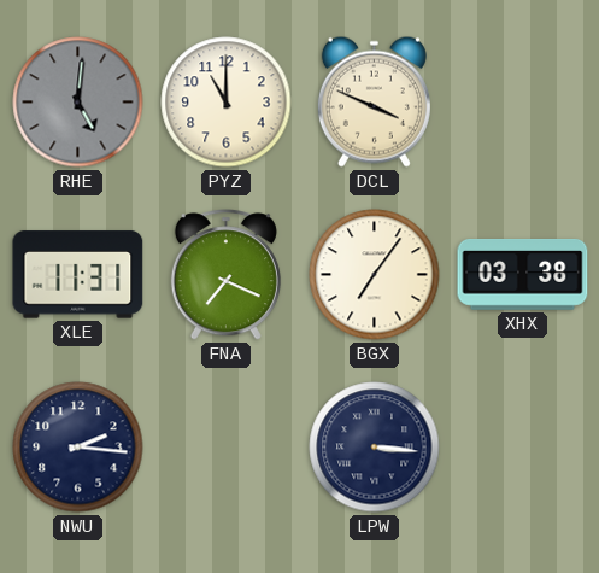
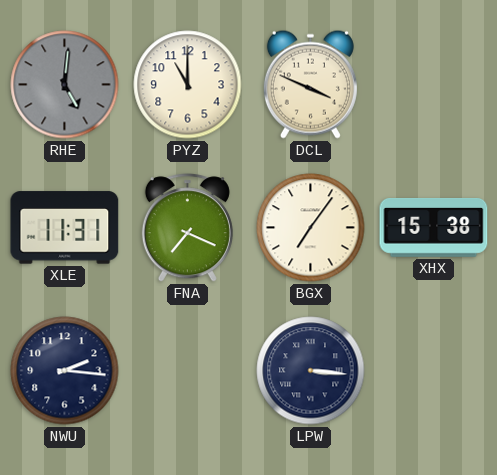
XHX: 03:38 -> 15:38
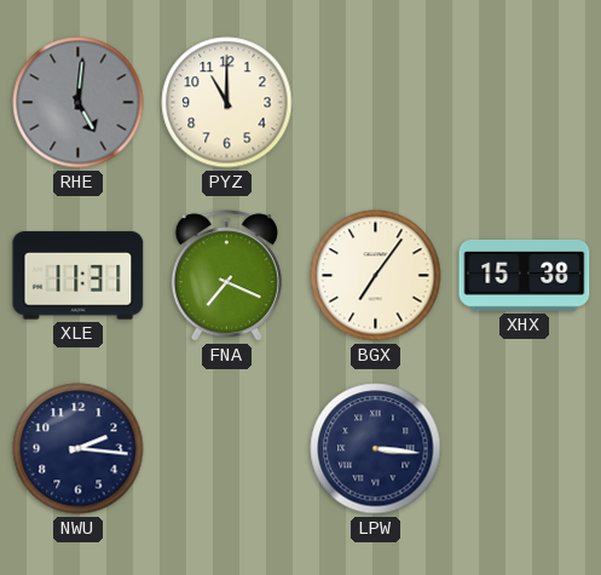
DCL: 3:49 -> none
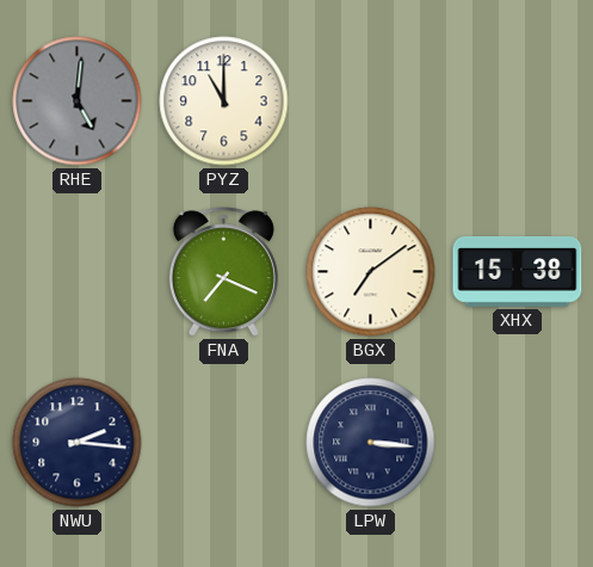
XLE: 11:31 -> none
BGX: 7:06 -> 7:09
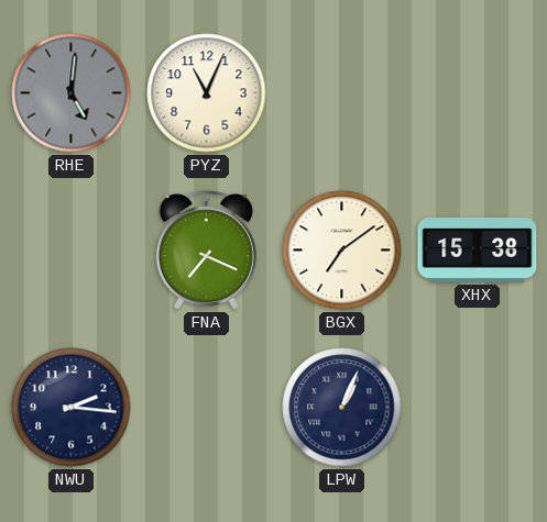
PYZ: 11:00 -> 11:04
LPW: 3:16 -> 1:04
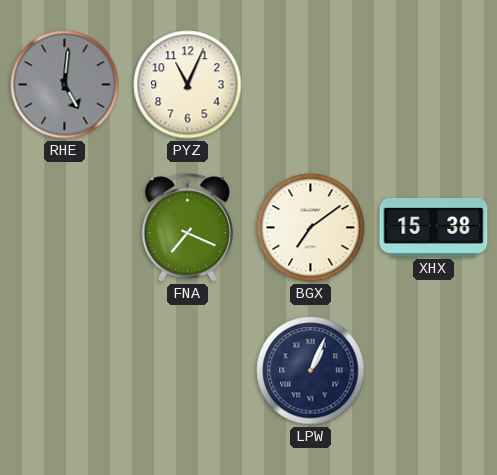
NWU: 2:16 -> none
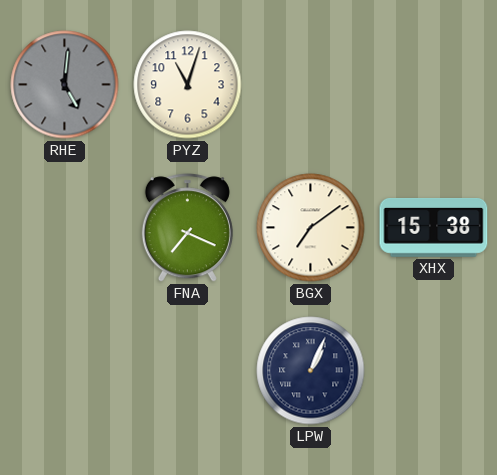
PYZ: 11:04 -> 11:03
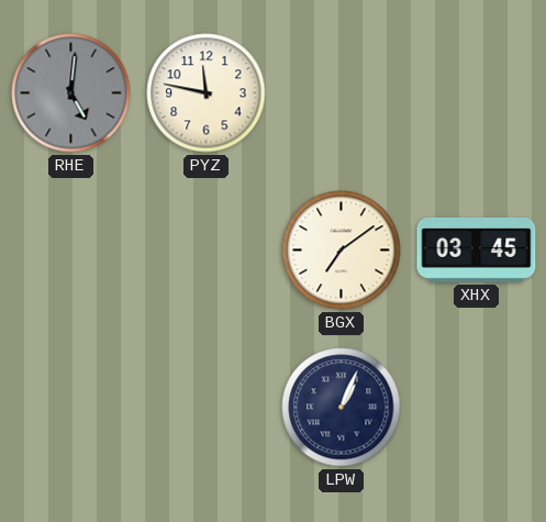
PYZ: 11:03 -> 11:47
FNA: 7:19 -> none
XHX: 15:38 -> 03:45
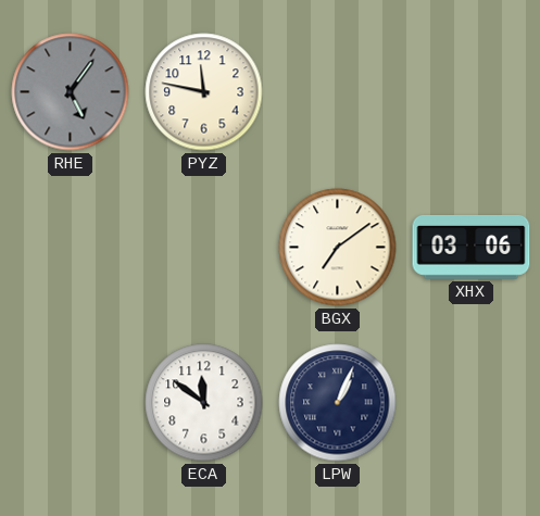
RHE: 5:01 -> 5:06
XHX: 03:45 -> 03:06
ECA: none -> 11:51
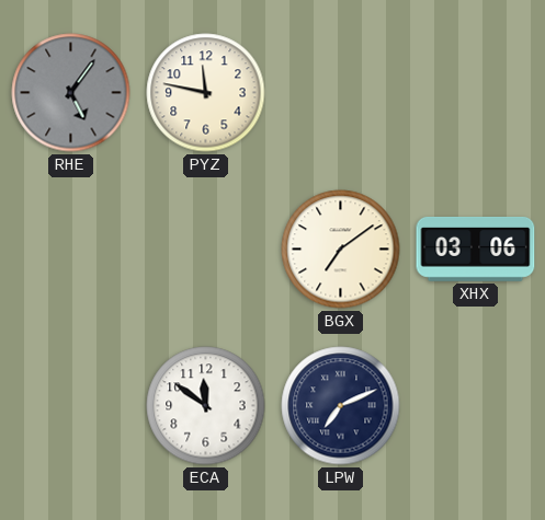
LPW: 1:04 -> 7:11
